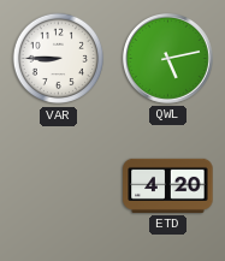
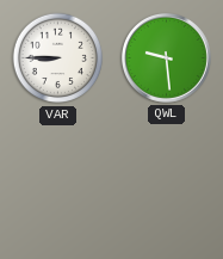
QWL: 5:13 -> 9:29
ETD: 4:20 -> none
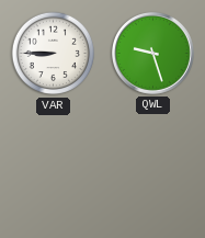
QWL: 9:29 -> 9:27
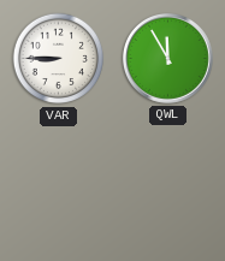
QWL: 9:27 -> 11:55
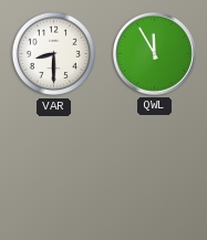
VAR: 8:45 -> 8:30
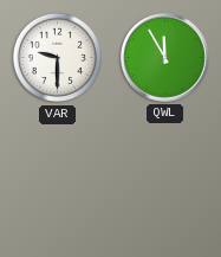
VAR: 8:30 -> 9:30
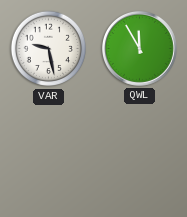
VAR: 9:30 -> 9:28
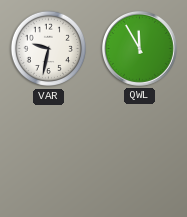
VAR: 9:28 -> 9:32
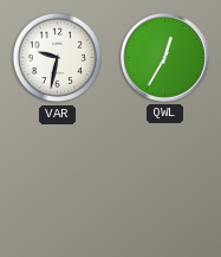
QWL: 11:55 -> 12:35
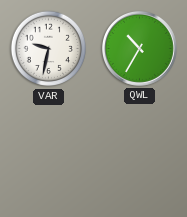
QWL: 12:35 -> 10:35
